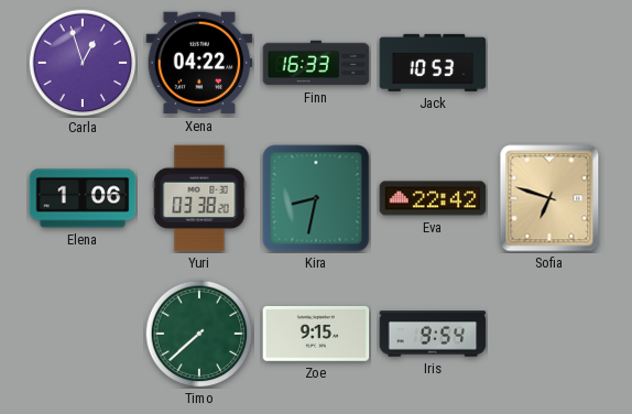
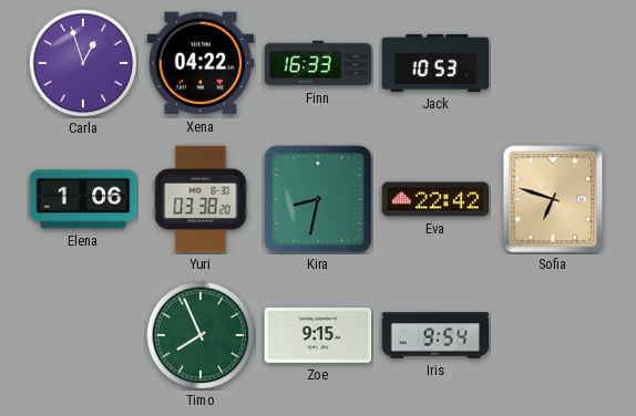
Timo: 7:38 -> 7:56
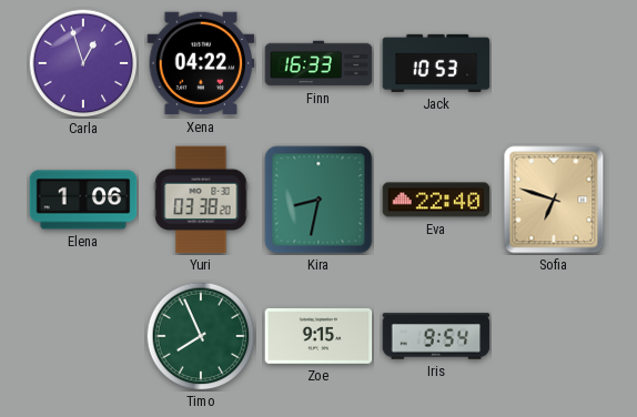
Eva: 22:42 -> 22:40
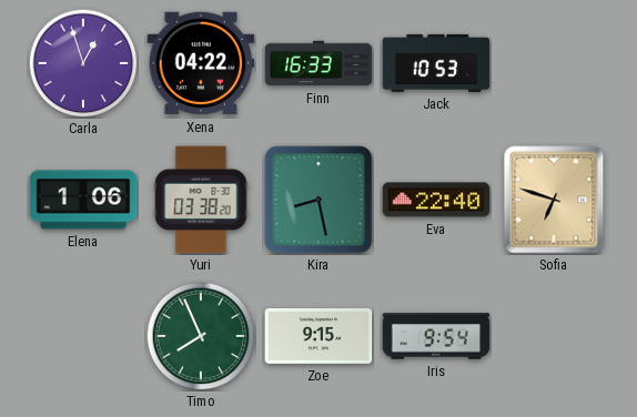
Kira: 8:32 -> 8:28
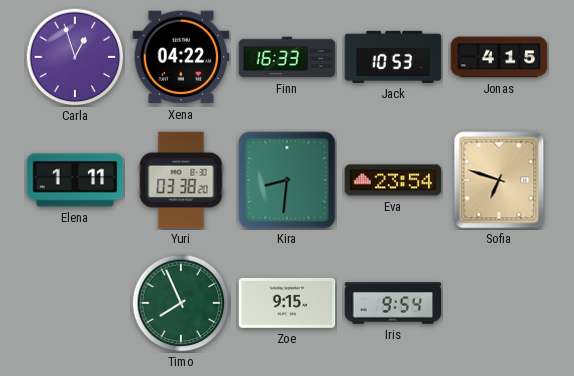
Jonas: none -> 4:15
Elena: 1:06 -> 1:11
Kira: 8:28 -> 8:31
Eva: 22:40 -> 23:54
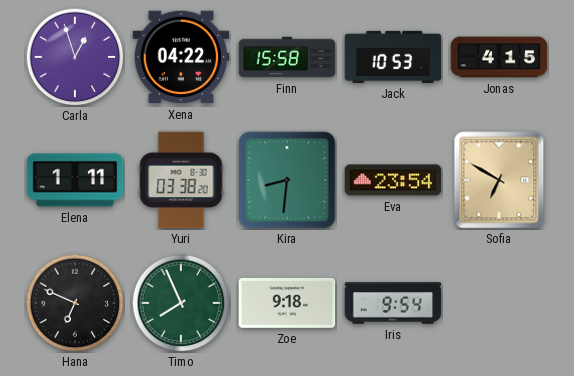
Finn: 16:33 -> 15:58
Sofia: 6:48 -> 6:50
Hana: none -> 6:49
Zoe: 9:15 -> 9:18
